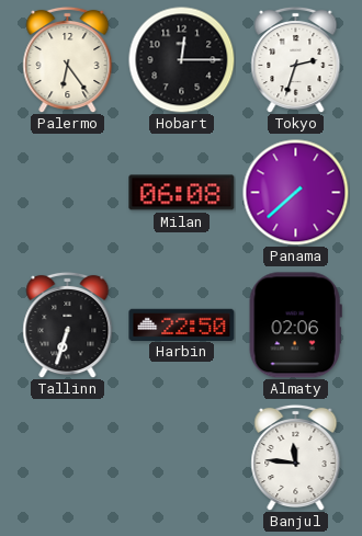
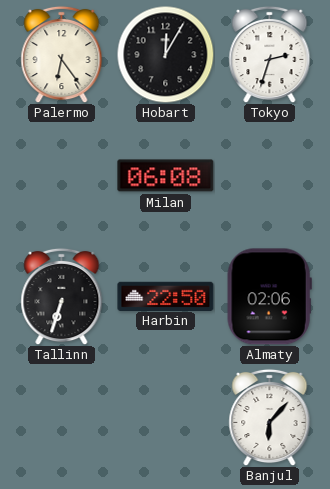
Hobart: 12:15 -> 12:05
Panama: 7:38 -> none
Banjul: 11:46 -> 6:07
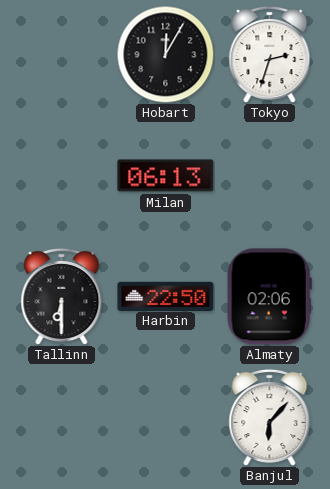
Palermo: 6:24 -> none
Milan: 06:08 -> 06:13
Tallinn: 6:33 -> 6:30
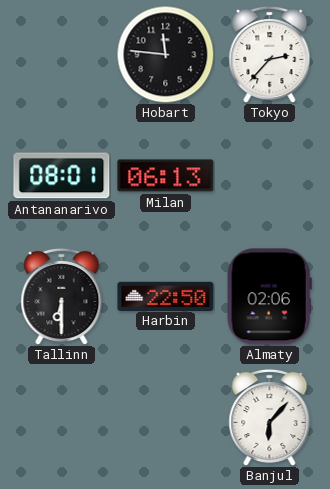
Hobart: 12:05 -> 11:46
Tokyo: 2:33 -> 2:37
Antananarivo: none -> 08:01
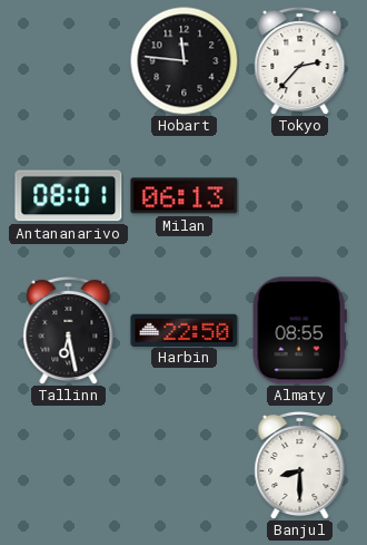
Tallinn: 6:30 -> 6:28
Almaty: 02:06 -> 08:55
Banjul: 6:07 -> 8:30
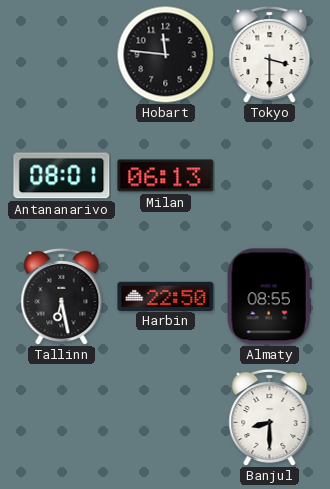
Tokyo: 2:37 -> 3:30
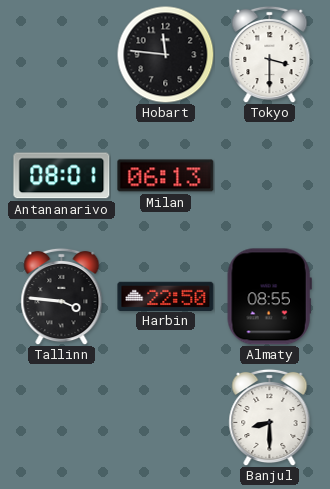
Tallinn: 6:28 -> 3:46
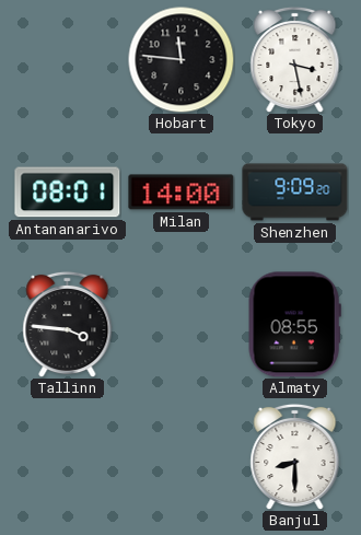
Tokyo: 3:30 -> 3:28
Milan: 06:13 -> 14:00
Shenzhen: none -> 9:09
Harbin: 22:50 -> none
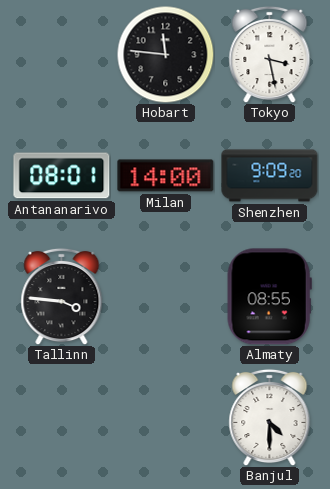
Banjul: 8:30 -> 4:30
